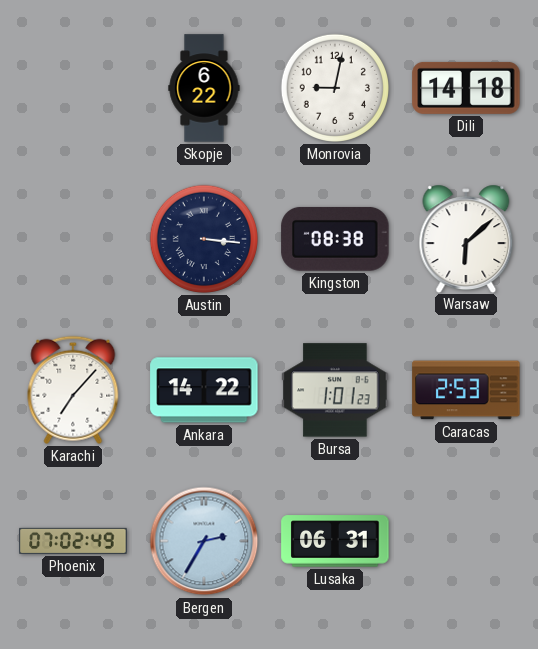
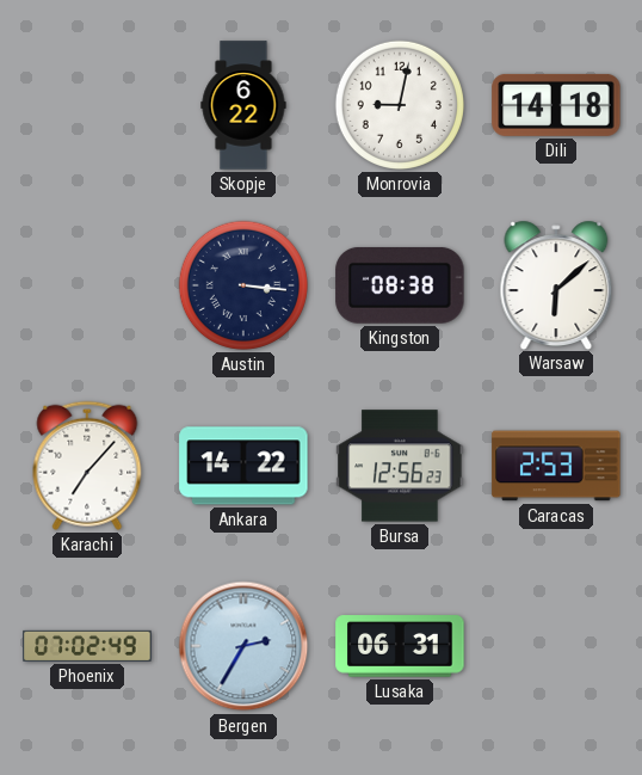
Bursa: 1:01 -> 12:56
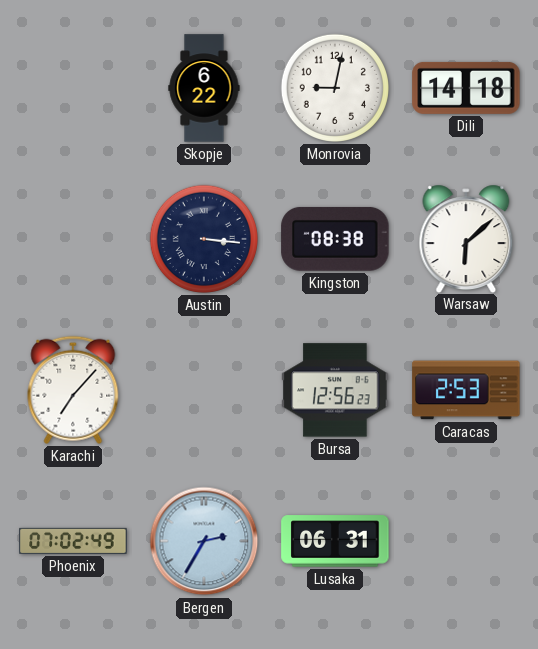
Ankara: 14:22 -> none
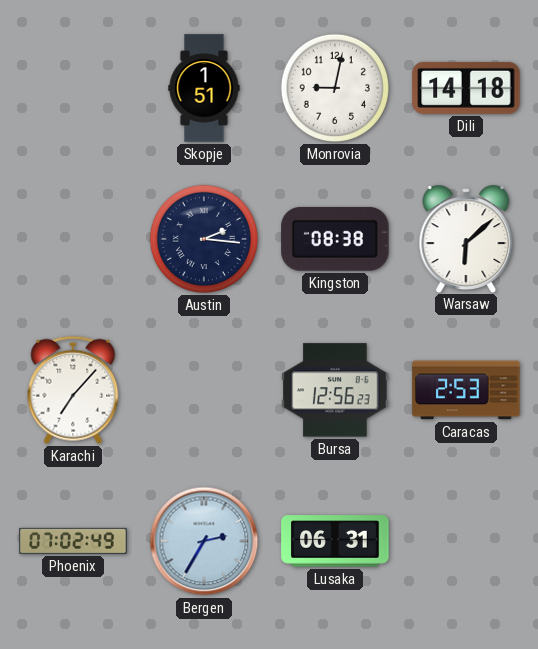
Skopje: 6:22 -> 1:51
Austin: 3:16 -> 2:16
